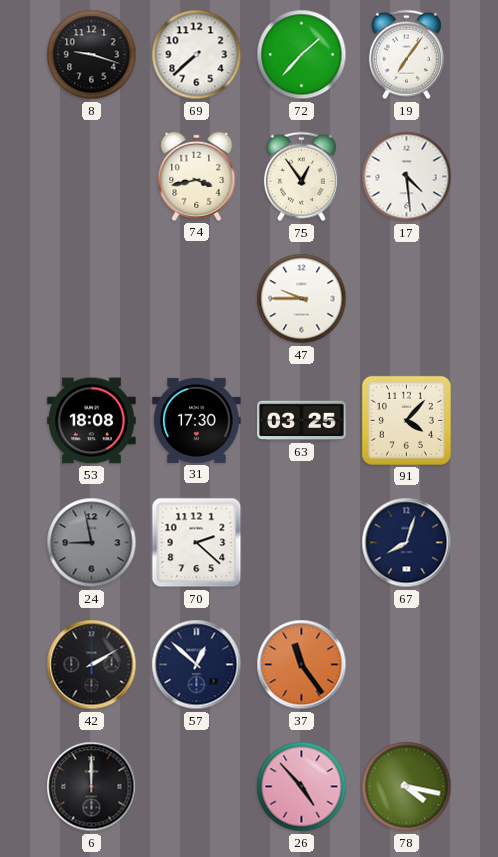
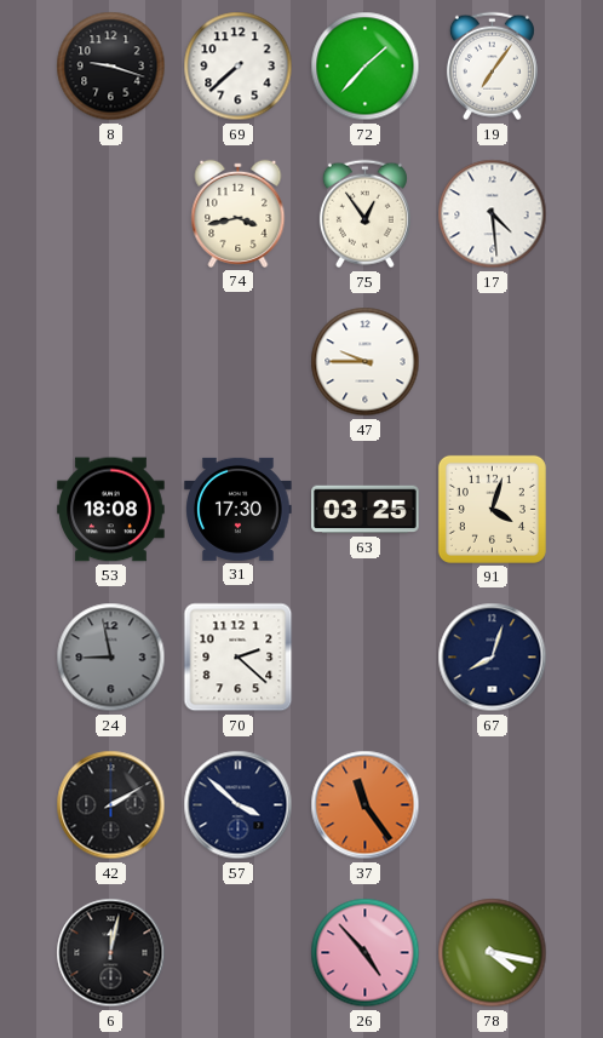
91: 4:07 -> 4:03
57: 12:52 -> 3:52
6: 12:00 -> 12:02
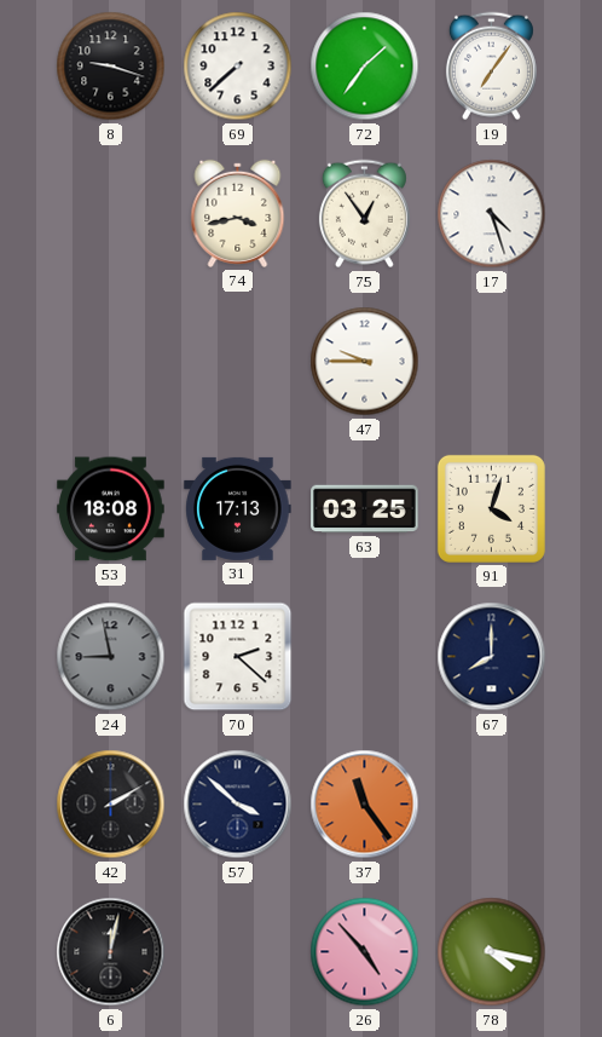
72: 1:37 -> 1:36
17: 4:29 -> 4:27
31: 17:30 -> 17:13
67: 8:03 -> 8:00
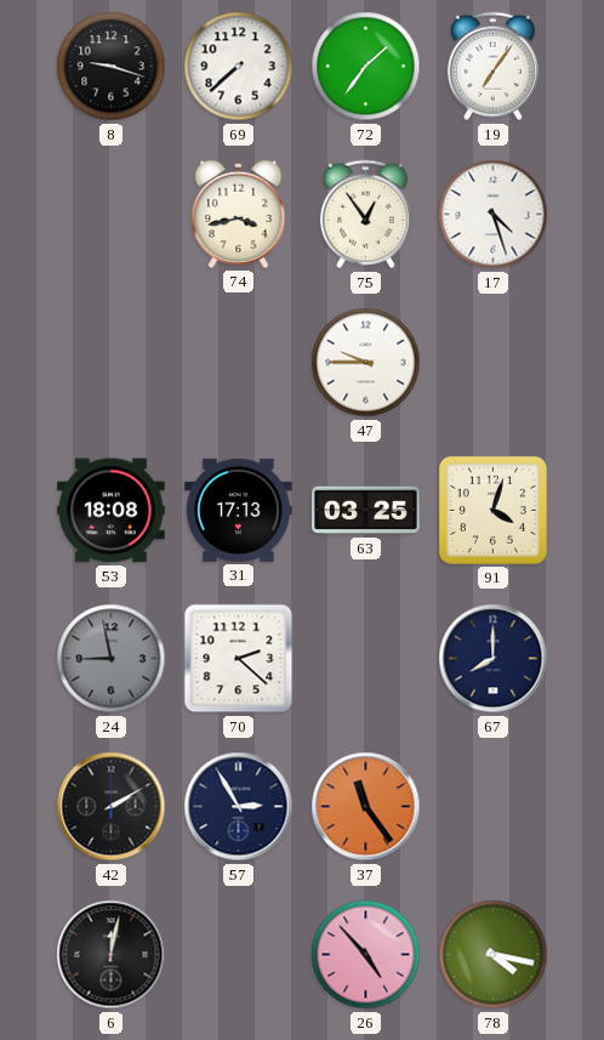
57: 3:52 -> 2:55
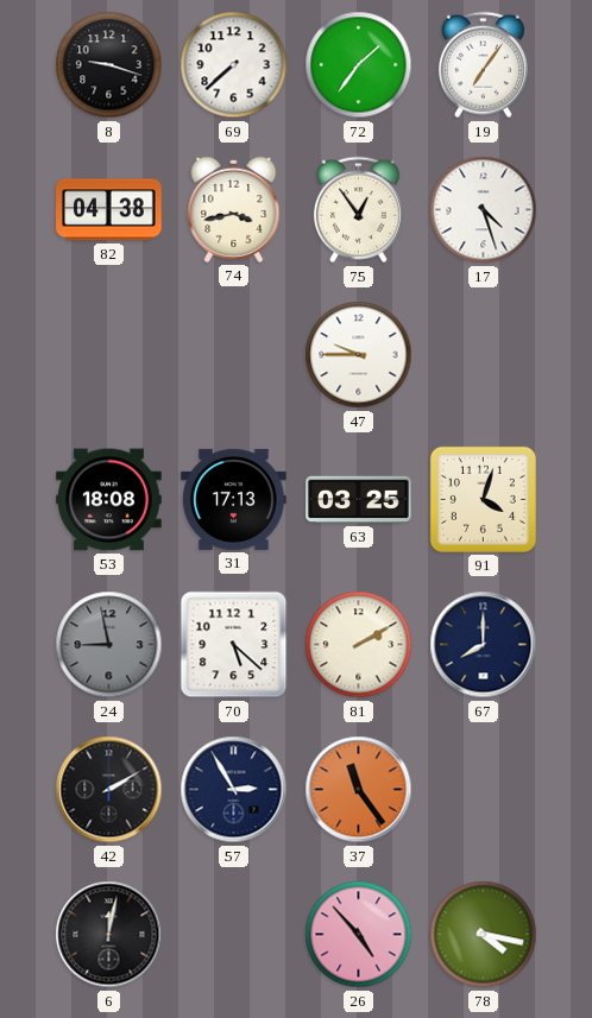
82: none -> 04:38
70: 2:22 -> 5:22
81: none -> 2:10
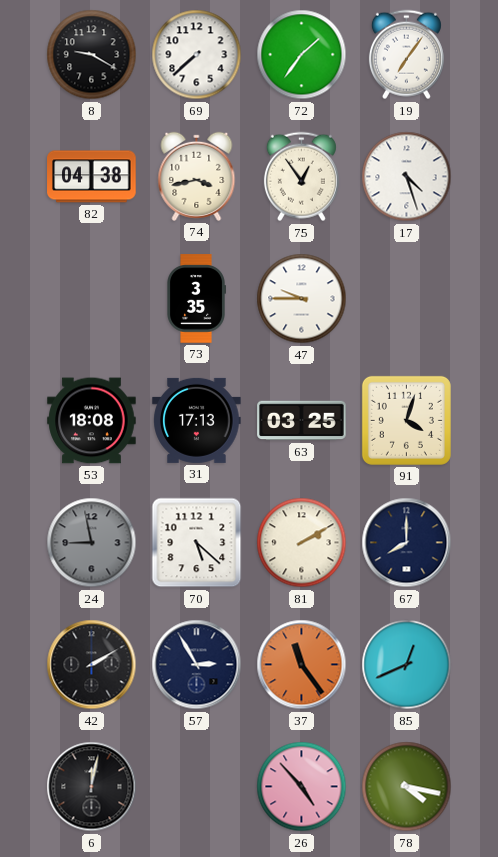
8: 9:18 -> 9:20
73: none -> 3:35
85: none -> 12:41
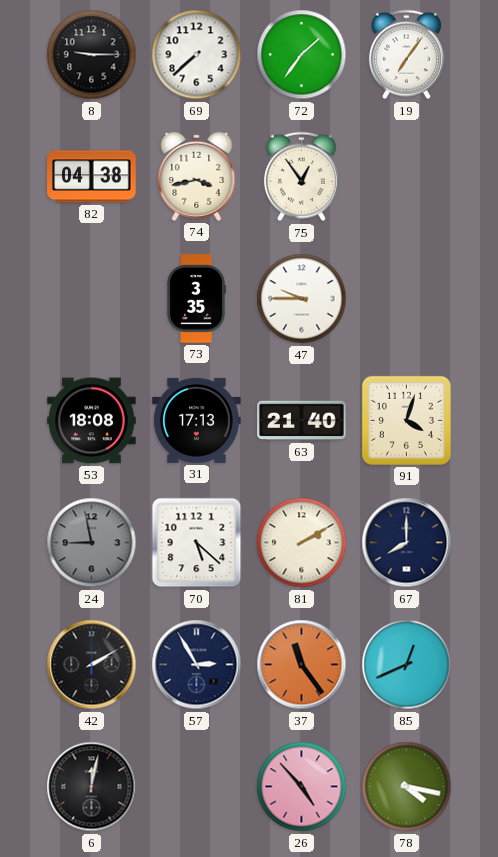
8: 9:20 -> 9:15
17: 4:27 -> none
63: 03:25 -> 21:40
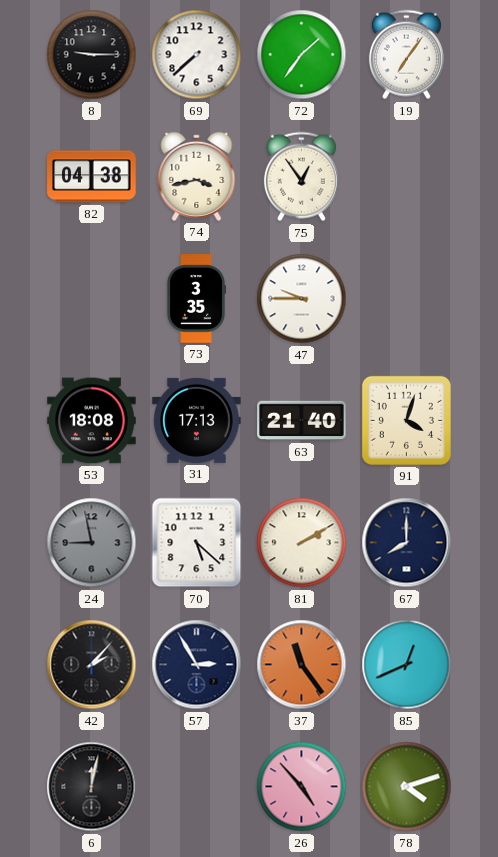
42: 2:10 -> 2:07
78: 4:17 -> 4:12
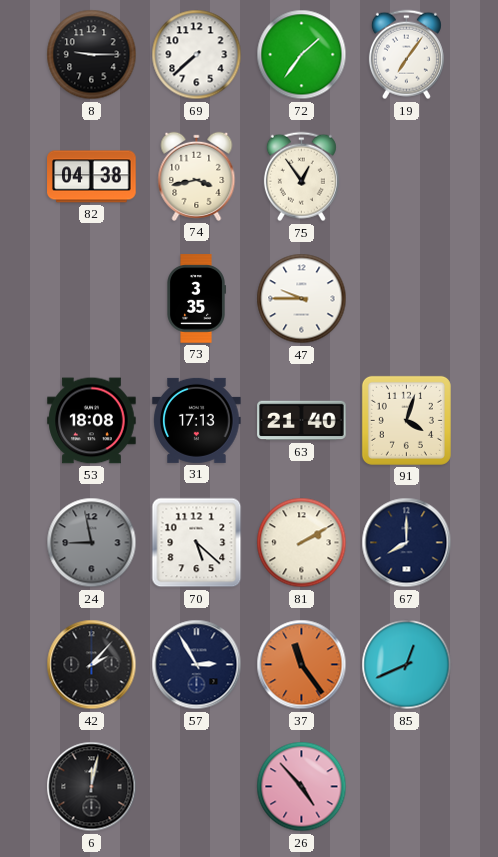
78: 4:12 -> none
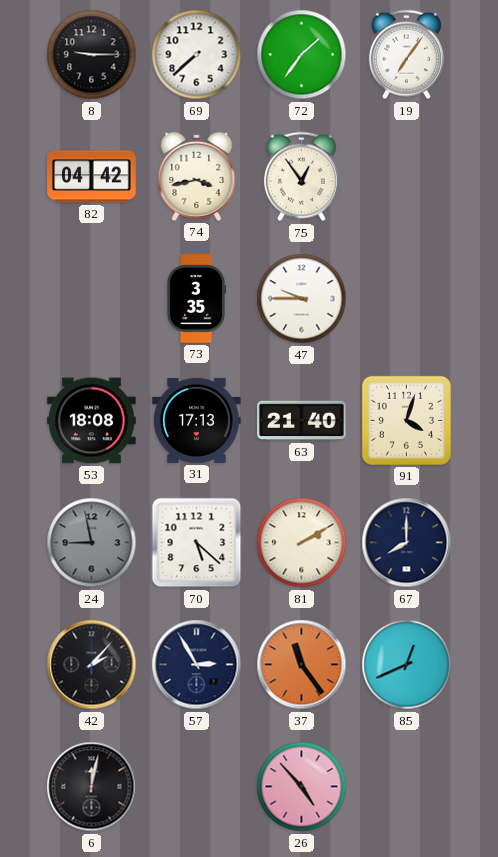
82: 04:38 -> 04:42
